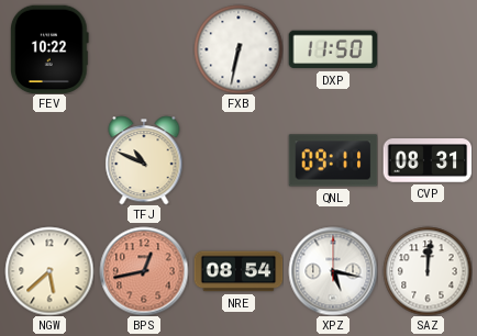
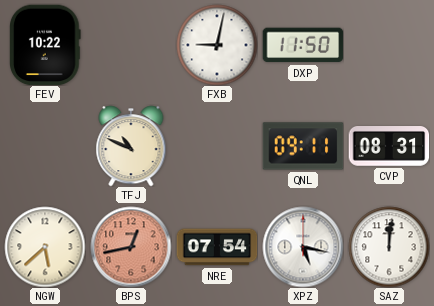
FXB: 6:32 -> 9:02
NRE: 08:54 -> 07:54
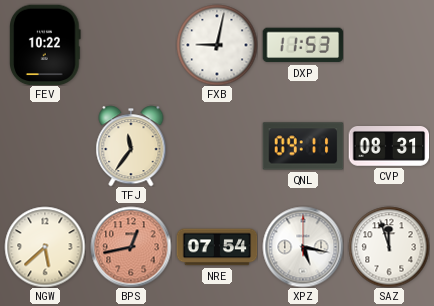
DXP: 11:50 -> 11:53
TFJ: 10:49 -> 11:36
SAZ: 12:01 -> 11:57
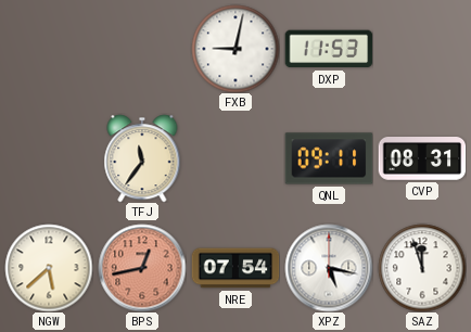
FEV: 10:22 -> none
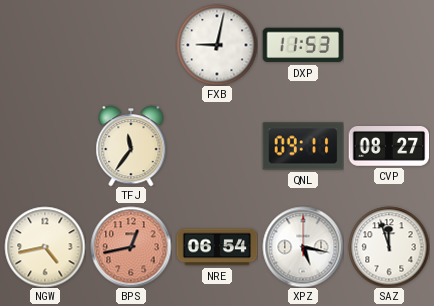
CVP: 08:31 -> 08:27
NGW: 5:38 -> 4:43
NRE: 07:54 -> 06:54
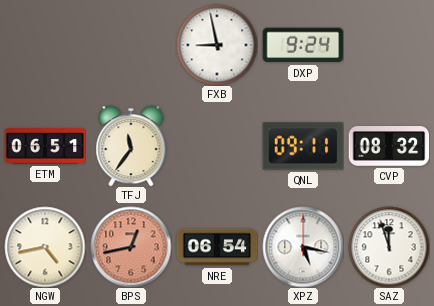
FXB: 9:02 -> 8:58
DXP: 11:53 -> 9:24
ETM: none -> 06:51
CVP: 08:27 -> 08:32
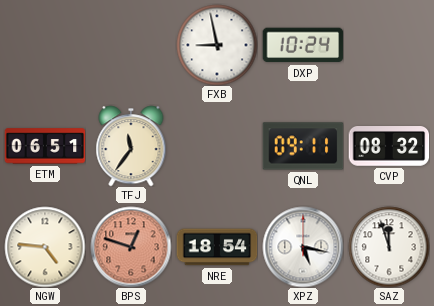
DXP: 9:24 -> 10:24
NGW: 4:43 -> 4:46
BPS: 12:43 -> 12:48
NRE: 06:54 -> 18:54
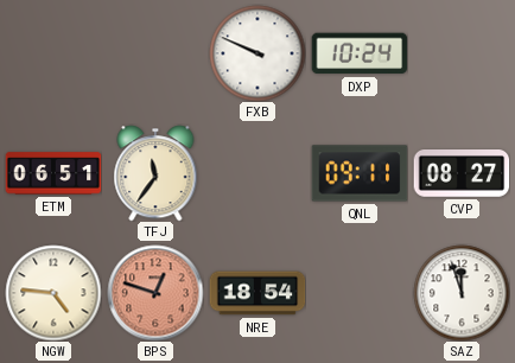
FXB: 8:58 -> 9:49
CVP: 08:32 -> 08:27
XPZ: 5:17 -> none
